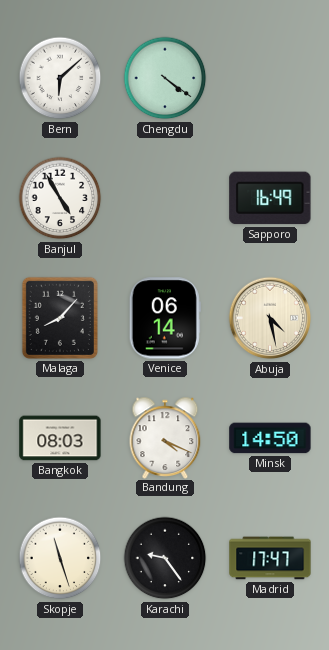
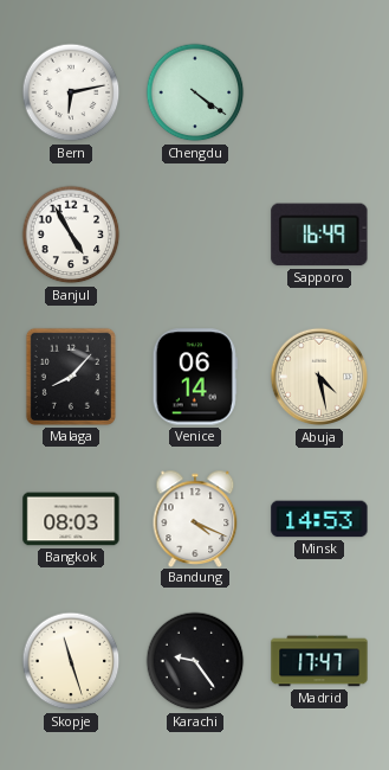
Bern: 6:08 -> 6:13
Minsk: 14:50 -> 14:53
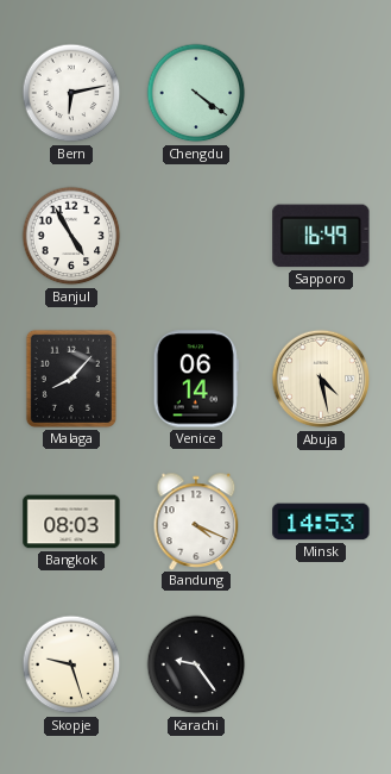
Skopje: 11:27 -> 9:27
Madrid: 17:47 -> none
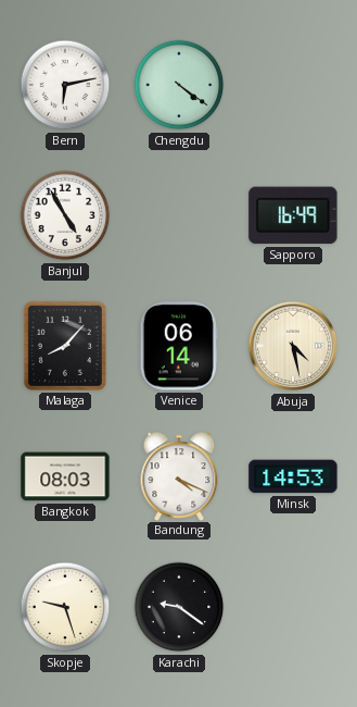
Karachi: 9:24 -> 9:21
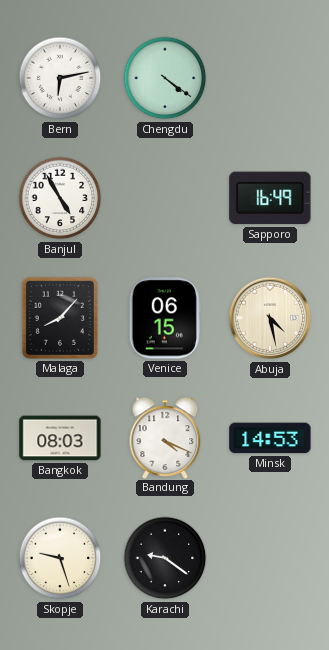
Venice: 06:14 -> 06:15
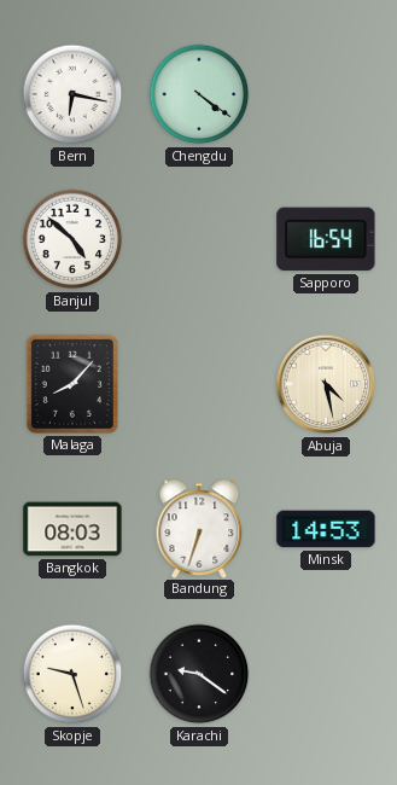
Bern: 6:13 -> 6:17
Banjul: 4:55 -> 4:52
Sapporo: 16:49 -> 16:54
Venice: 06:15 -> none
Bandung: 4:19 -> 6:33
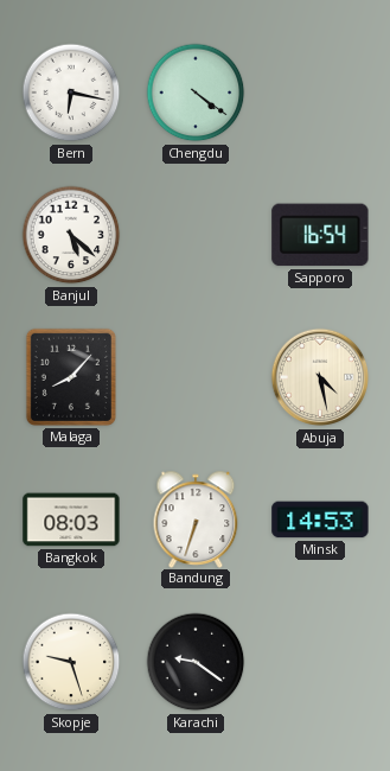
Banjul: 4:52 -> 5:22
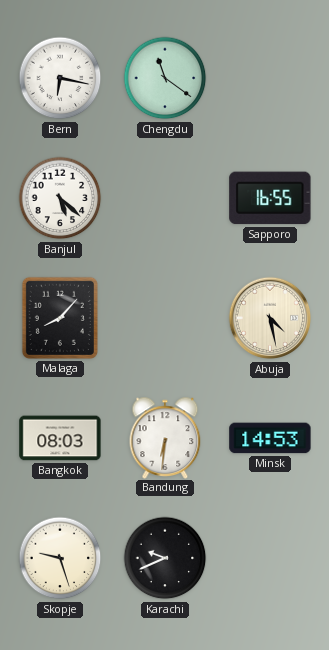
Chengdu: 4:21 -> 11:21
Sapporo: 16:54 -> 16:55
Bandung: 6:33 -> 6:31
Karachi: 9:21 -> 9:41
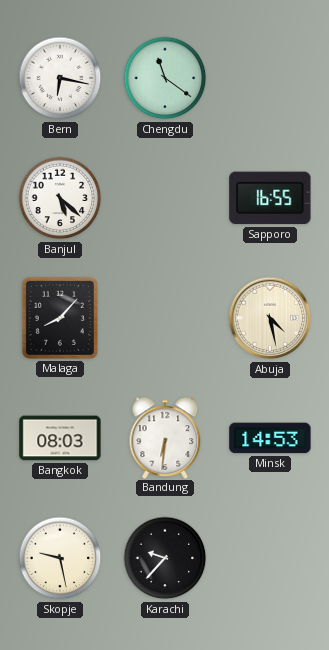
Skopje: 9:27 -> 9:28
Karachi: 9:41 -> 9:37
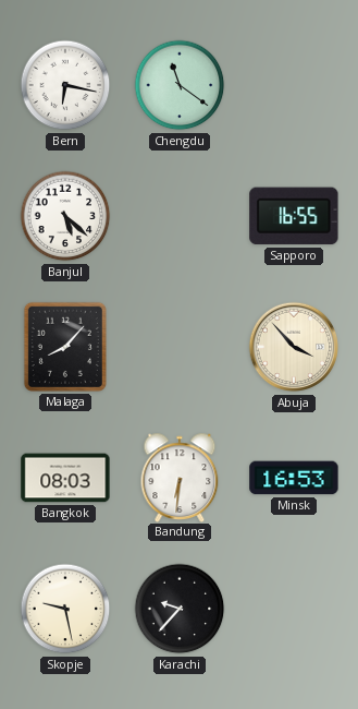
Abuja: 4:28 -> 3:53
Minsk: 14:53 -> 16:53
